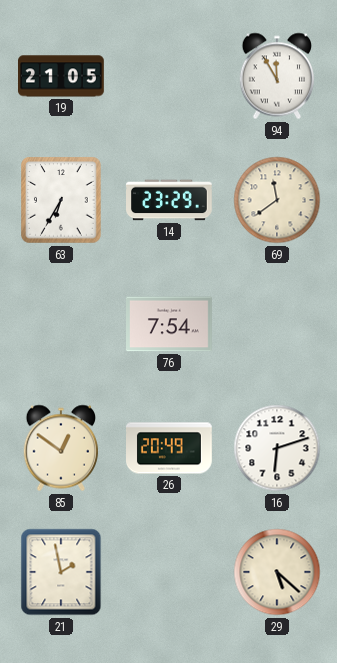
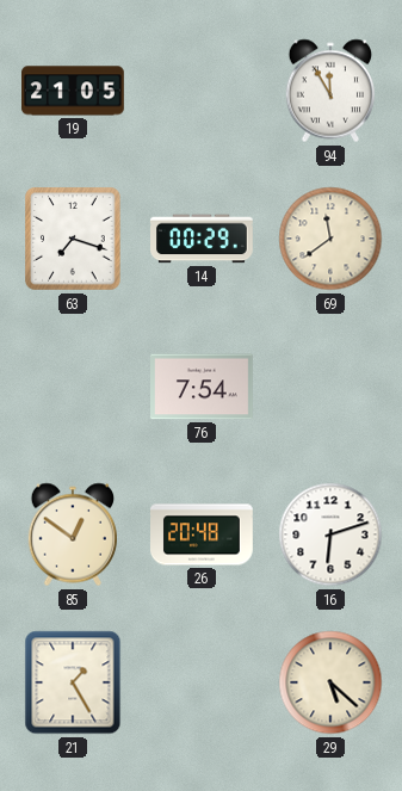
63: 6:35 -> 7:18
14: 23:29 -> 00:29
26: 20:49 -> 20:48
21: 1:58 -> 1:25
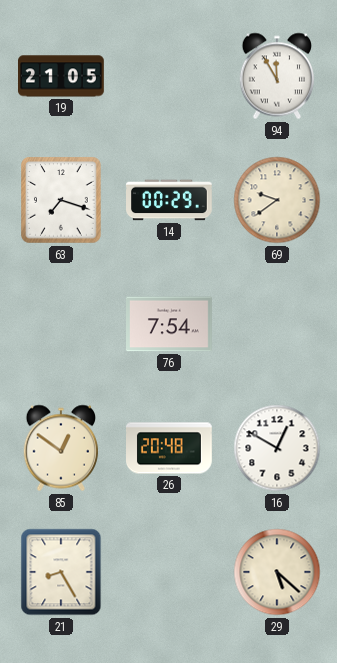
69: 11:39 -> 9:39
16: 6:12 -> 12:50
21: 1:25 -> 8:25
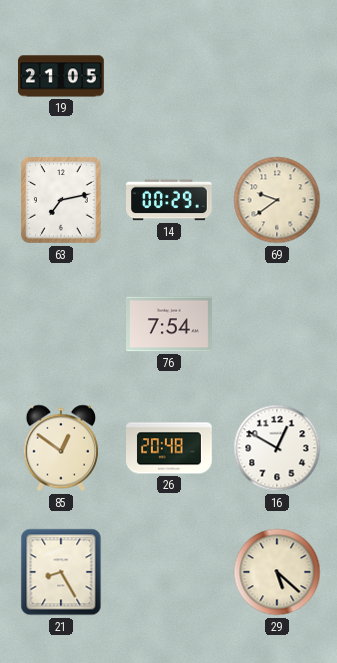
94: 11:55 -> none
63: 7:18 -> 7:13
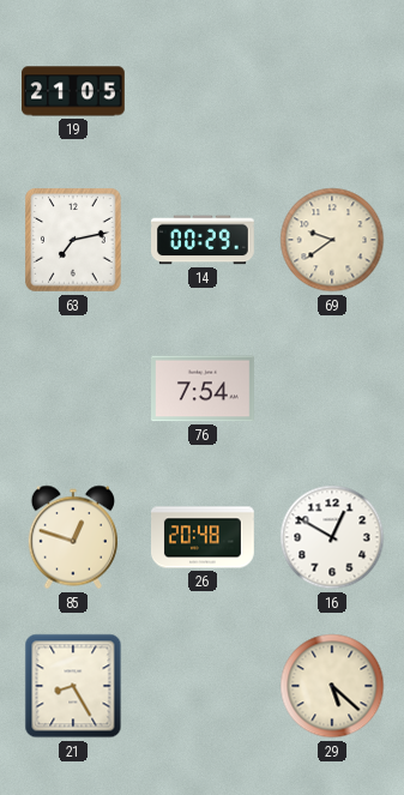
85: 12:51 -> 12:48
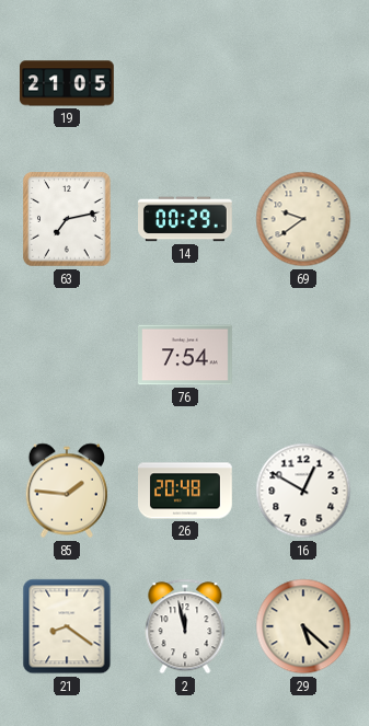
85: 12:48 -> 1:46
21: 8:25 -> 8:21
2: none -> 11:58
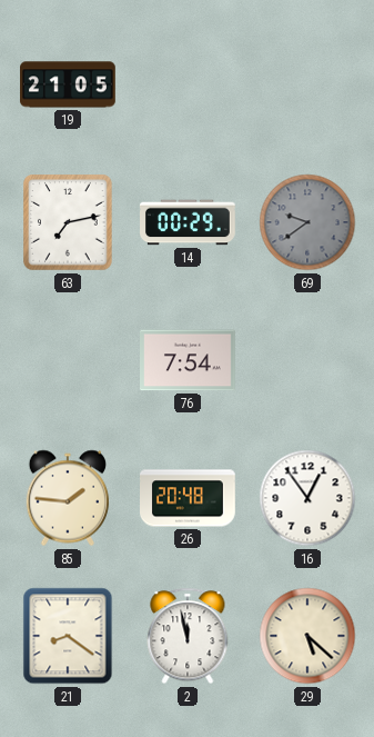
69 dial: cream -> grey
16: 12:50 -> 12:54
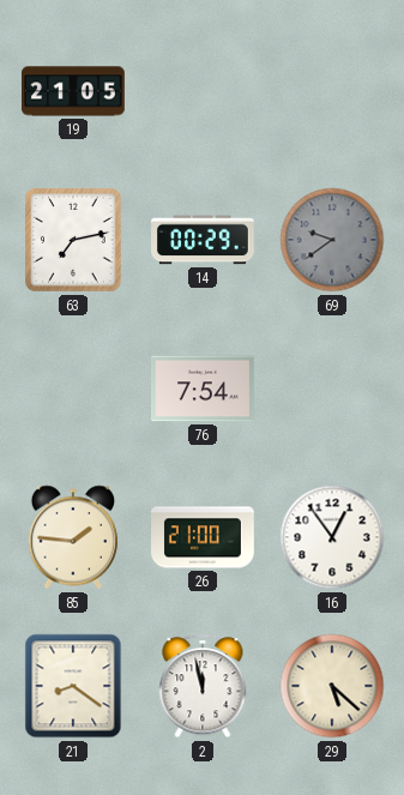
26: 20:48 -> 21:00
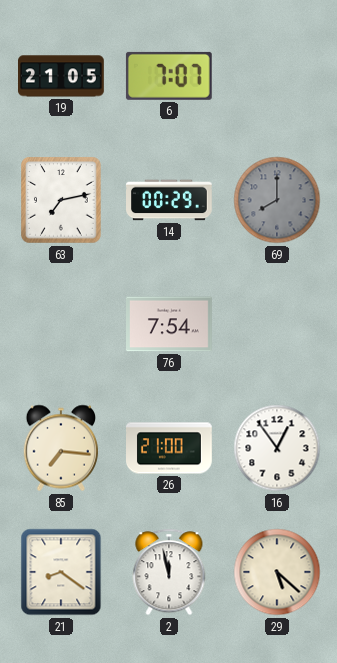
6: none -> 7:07
69: 9:39 -> 8:00
85: 1:46 -> 7:16
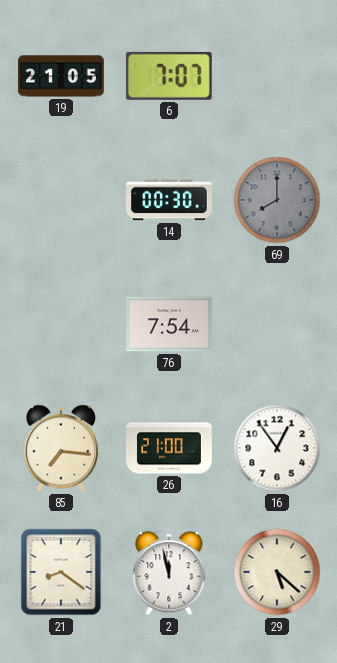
63: 7:13 -> none
14: 00:29 -> 00:30
